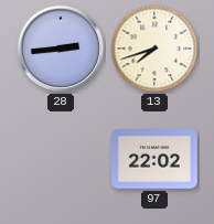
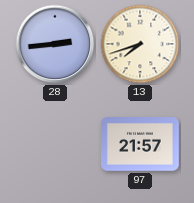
97: 22:02 -> 21:57
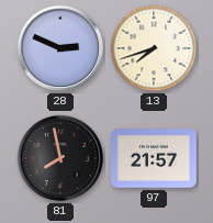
28: 2:44 -> 2:49
81: none -> 7:58
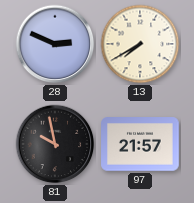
13: 7:42 -> 7:40
81: 7:58 -> 9:58
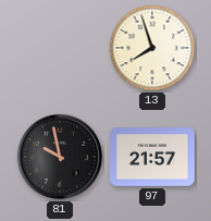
28: 2:49 -> none
13: 7:40 -> 7:57
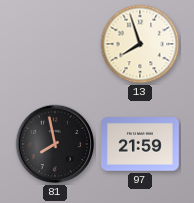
81: 9:58 -> 7:58
97: 21:57 -> 21:59
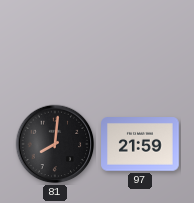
13: 7:57 -> none
81: 7:58 -> 8:01
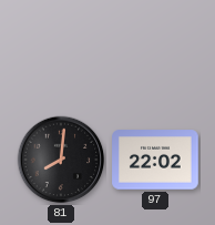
97: 21:59 -> 22:02
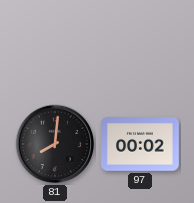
97: 22:02 -> 00:02
